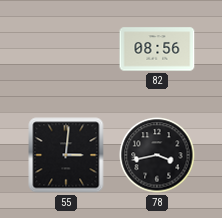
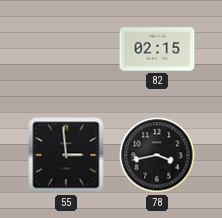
82: 08:56 -> 02:15
55: 3:01 -> 2:59
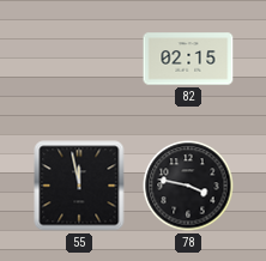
55: 2:59 -> 11:58
78: 3:43 -> 3:47
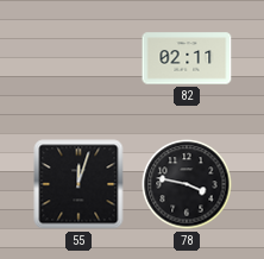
82: 02:15 -> 02:11
55: 11:58 -> 12:03
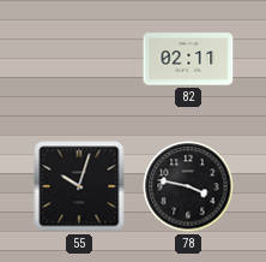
55: 12:03 -> 10:03
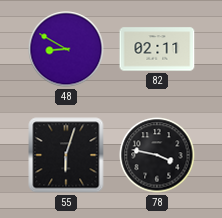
48: none -> 8:50
55: 10:03 -> 6:03
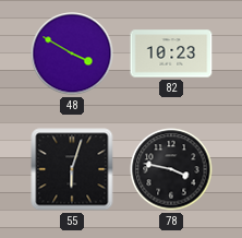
48: 8:50 -> 3:50
82: 02:11 -> 10:23
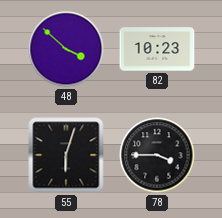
48: 3:50 -> 3:52
78: 3:47 -> 3:45
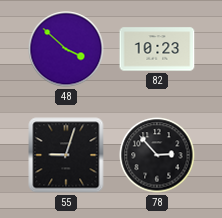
55: 6:03 -> 9:03
78: 3:45 -> 2:53
